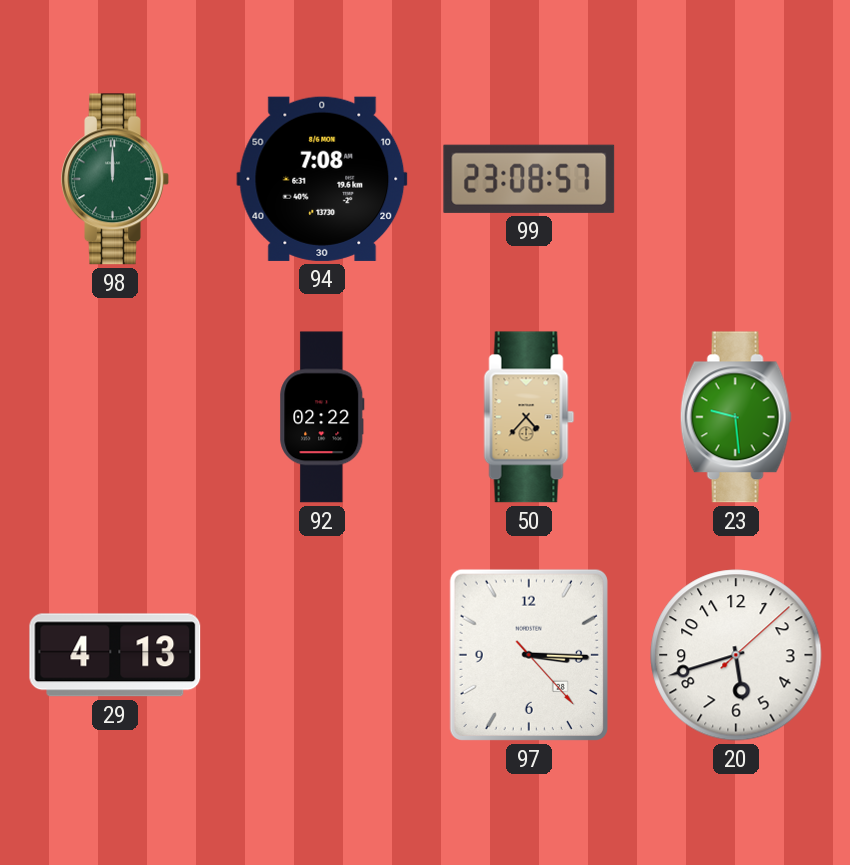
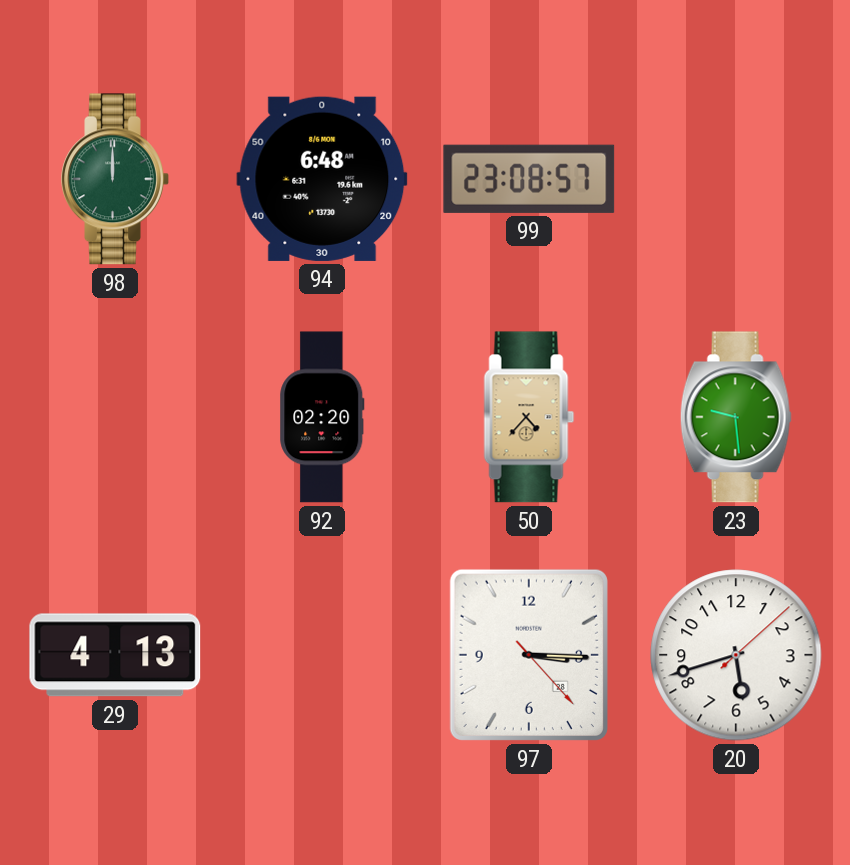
94: 7:08 -> 6:48
92: 02:22 -> 02:20
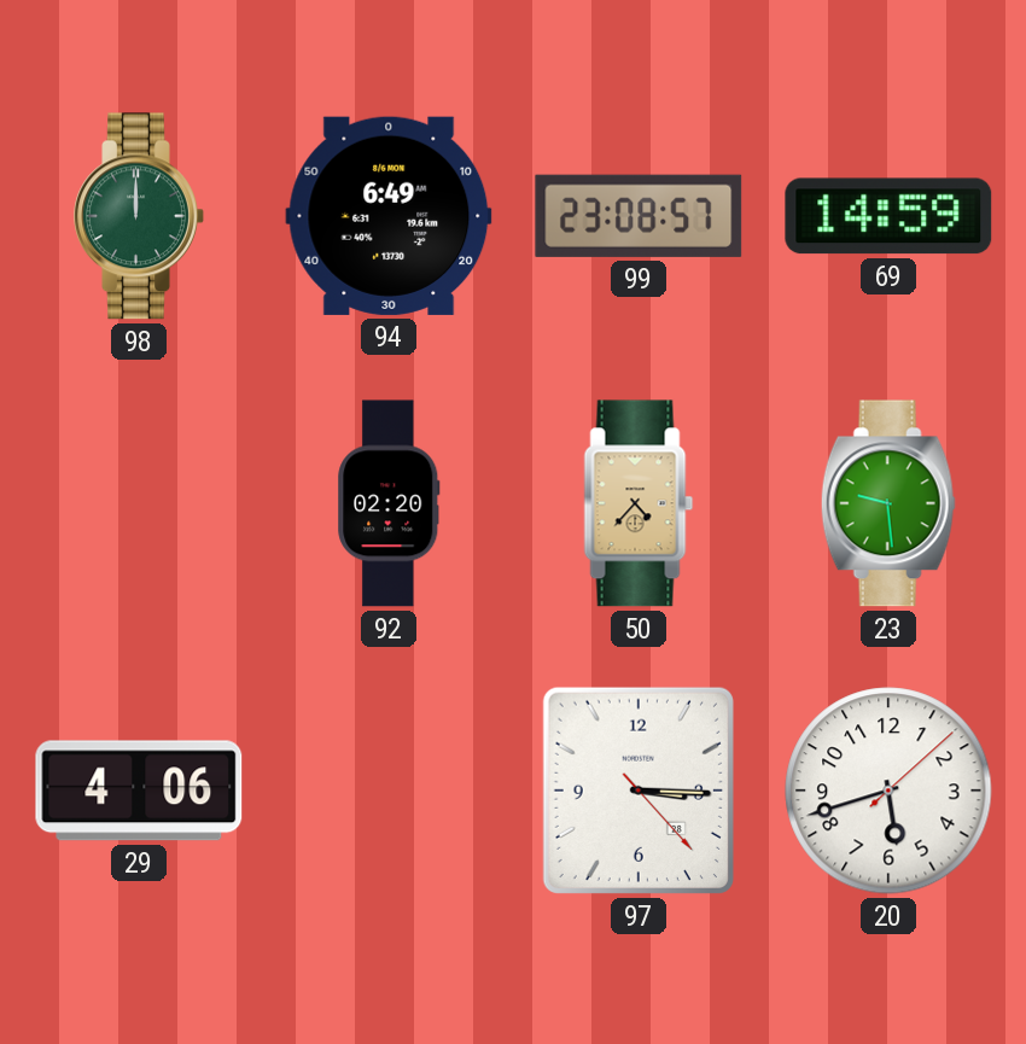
94: 6:48 -> 6:49
69: none -> 14:59
29: 4:13 -> 4:06
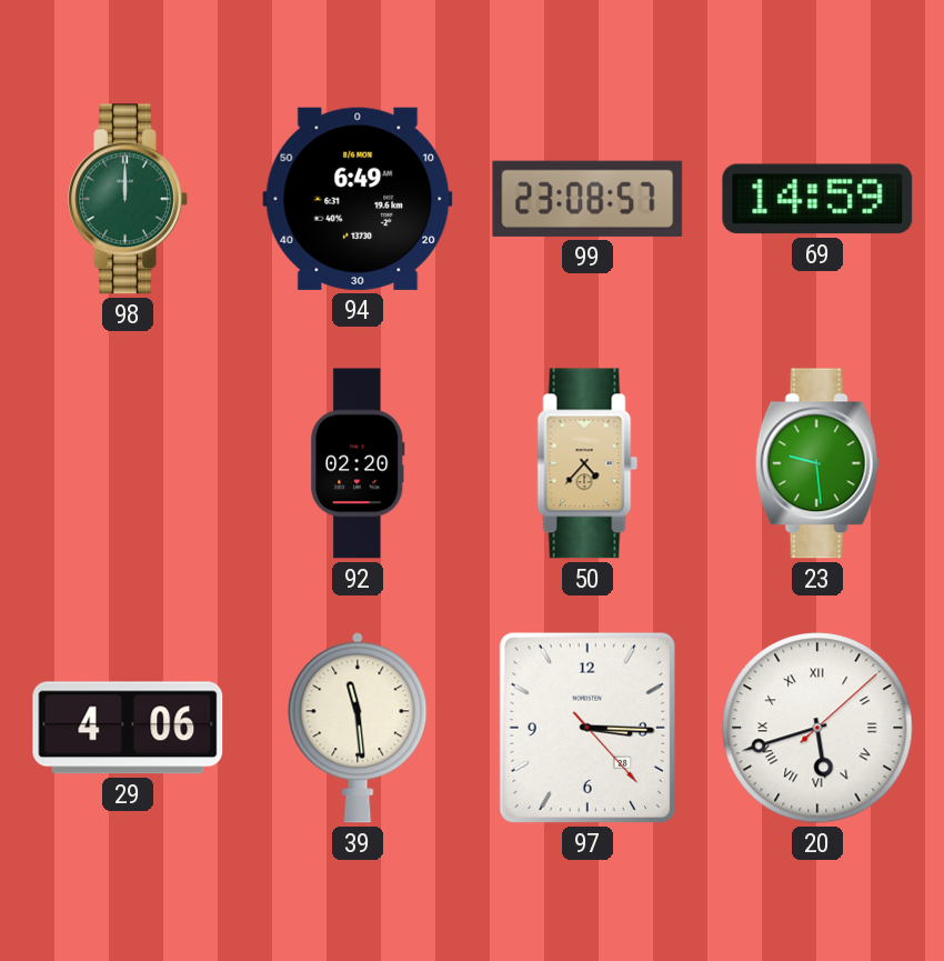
39: none -> 11:29
20 numerals: Arabic -> Roman
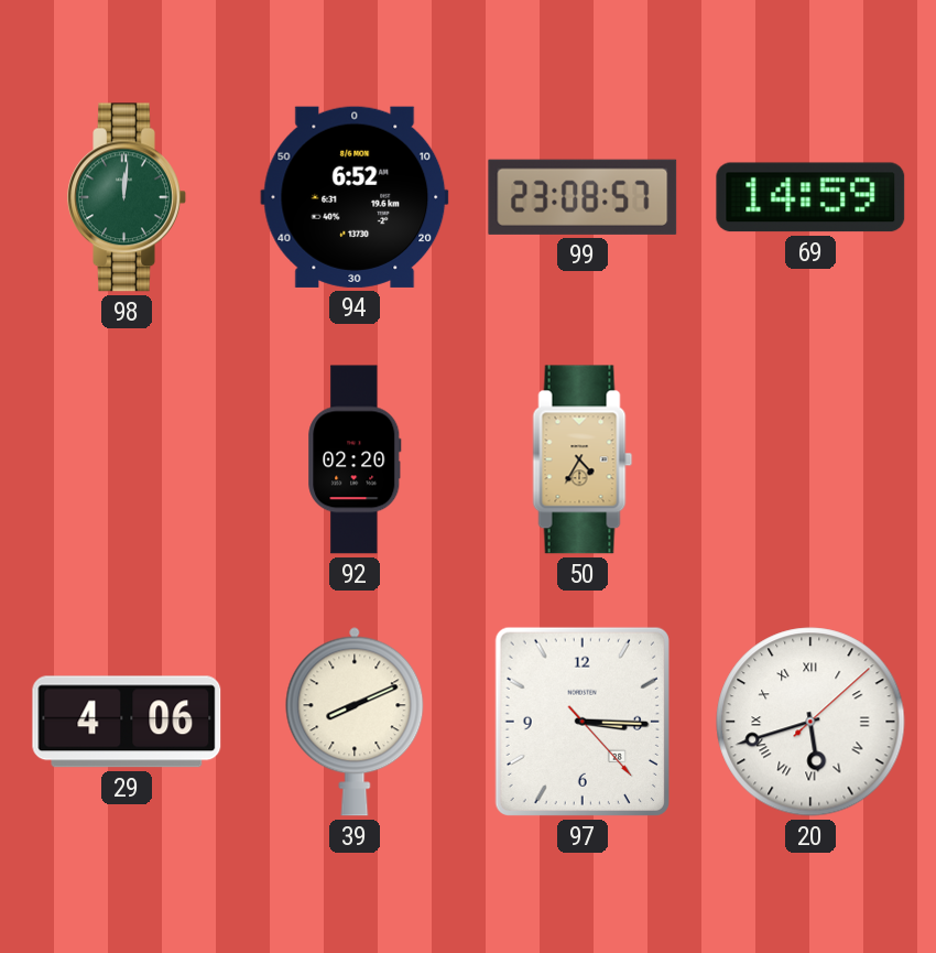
98: 12:00 -> 12:01
94: 6:49 -> 6:52
50: 4:37 -> 4:35
23: 9:29 -> none
39: 11:29 -> 8:11
